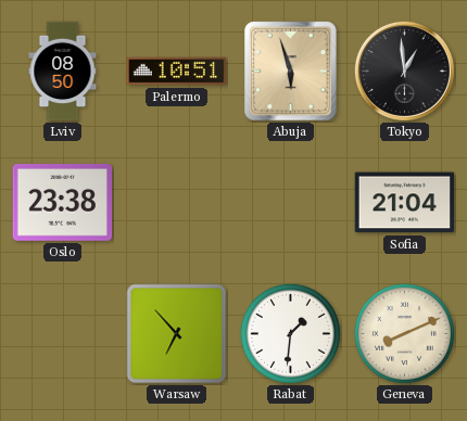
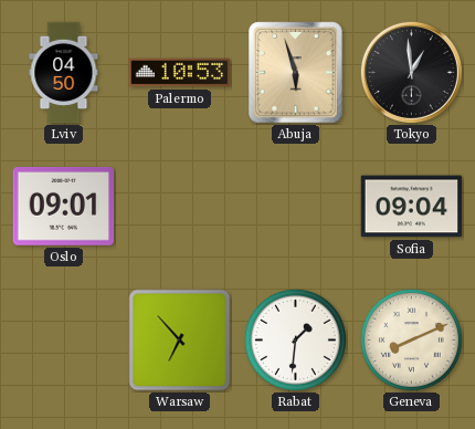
Lviv: 08:50 -> 04:50
Palermo: 10:51 -> 10:53
Oslo: 23:38 -> 09:01
Sofia: 21:04 -> 09:04
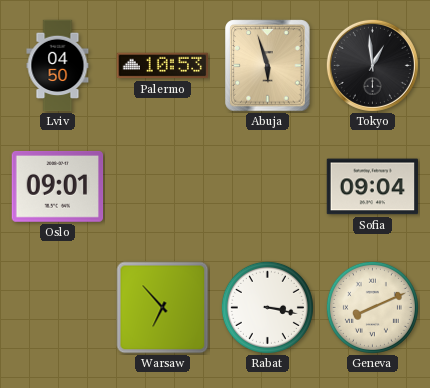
Rabat: 1:31 -> 3:17
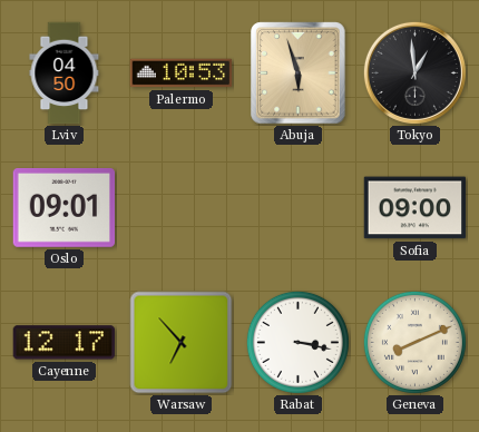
Sofia: 09:04 -> 09:00
Cayenne: none -> 12:17
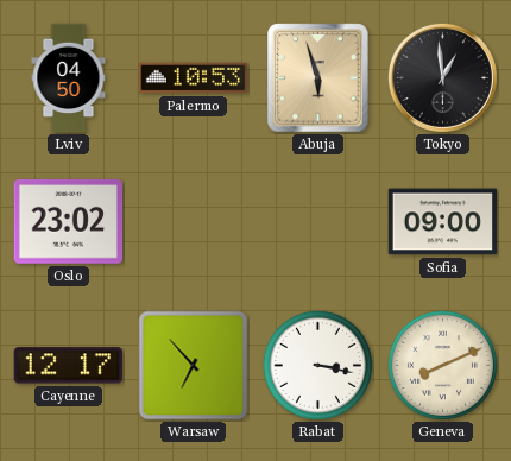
Oslo: 09:01 -> 23:02
